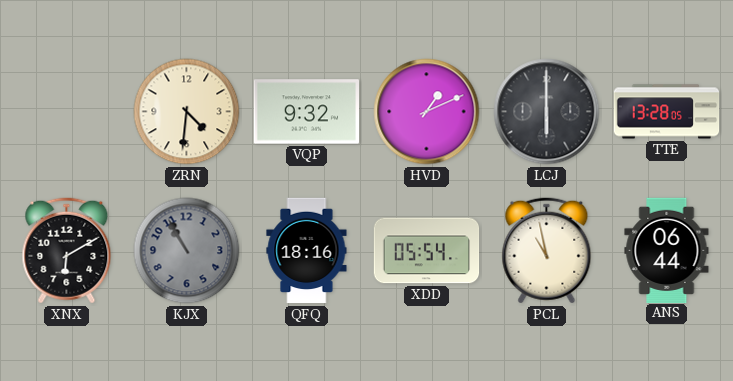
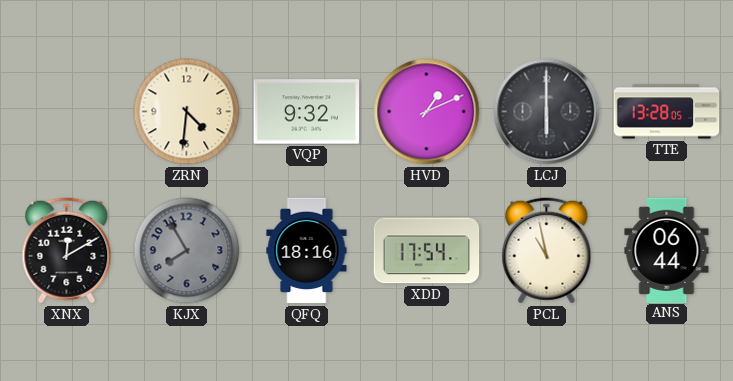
XNX: 6:10 -> 12:10
KJX: 10:55 -> 7:55
XDD: 05:54 -> 17:54
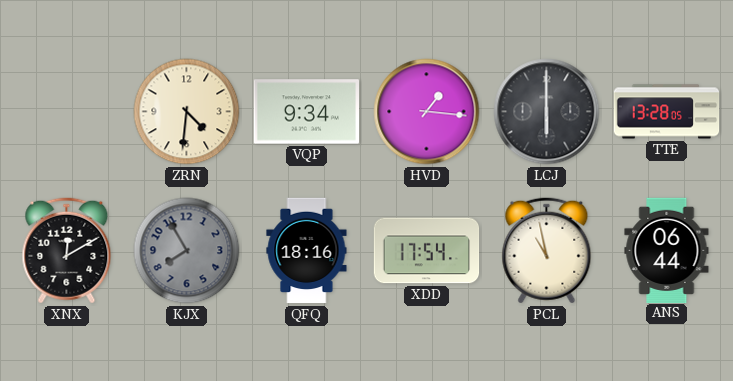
VQP: 9:32 -> 9:34
HVD: 1:11 -> 1:16
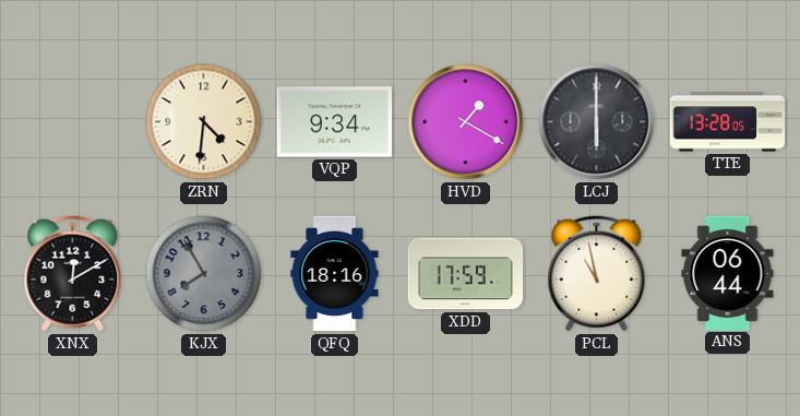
HVD: 1:16 -> 1:20
XDD: 17:54 -> 17:59
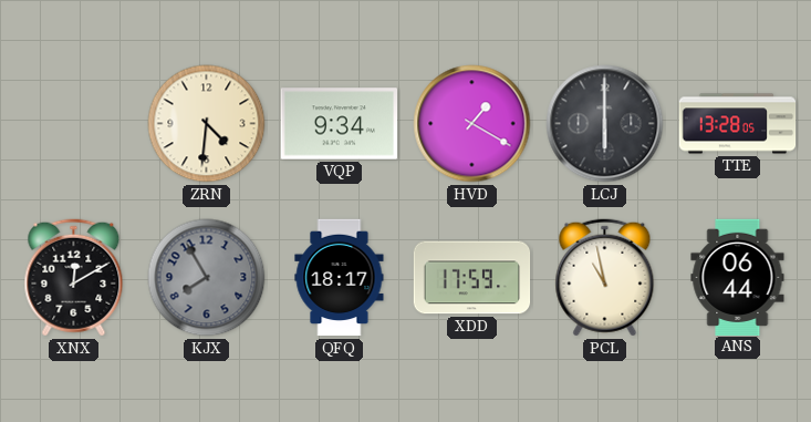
QFQ: 18:16 -> 18:17
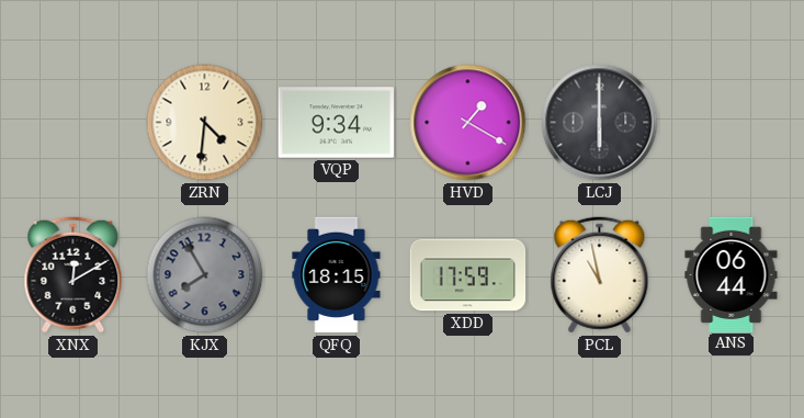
TTE: 13:28 -> none
QFQ: 18:17 -> 18:15
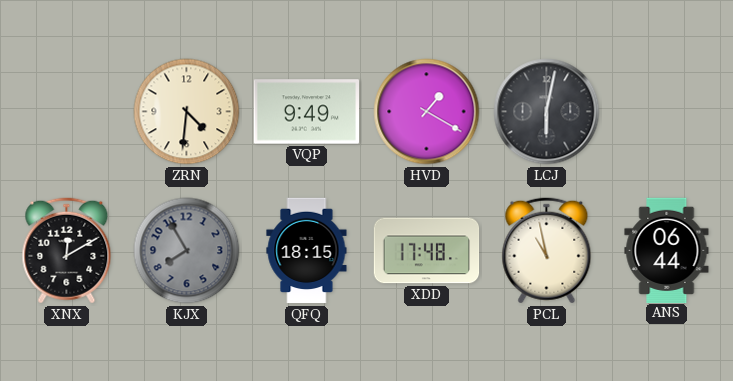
VQP: 9:34 -> 9:49
LCJ: 6:00 -> 6:02
XDD: 17:59 -> 17:48
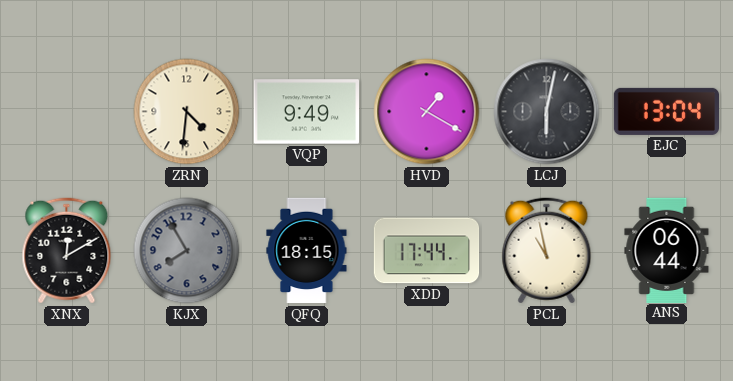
EJC: none -> 13:04
XDD: 17:48 -> 17:44
